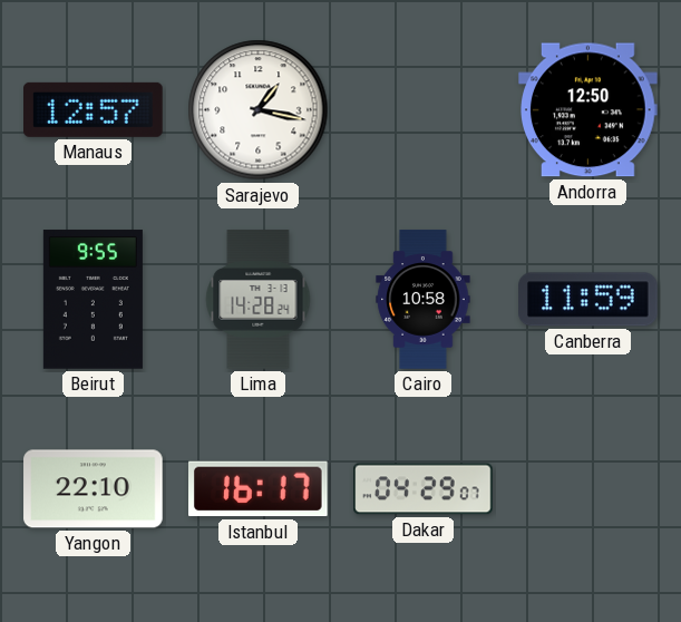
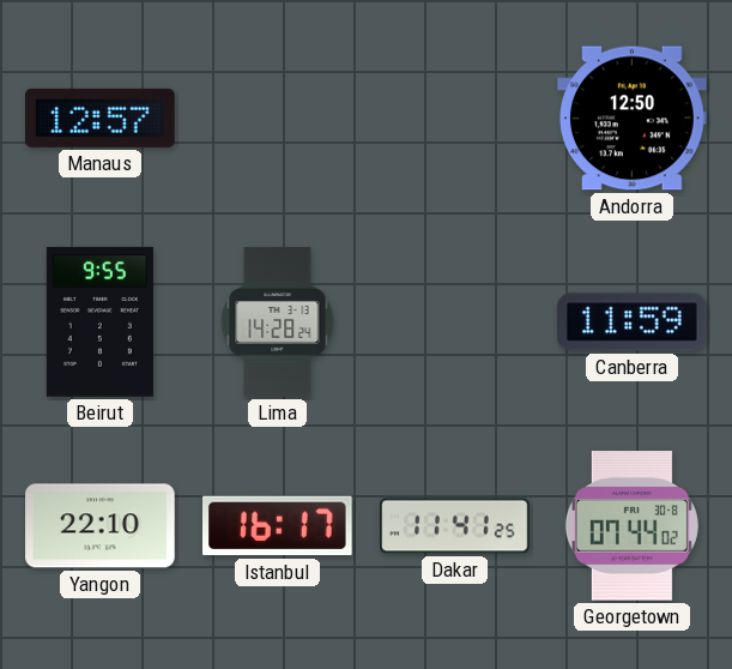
Sarajevo: 1:17 -> none
Cairo: 10:58 -> none
Dakar: 04:29 -> 11:41
Georgetown: none -> 07:44
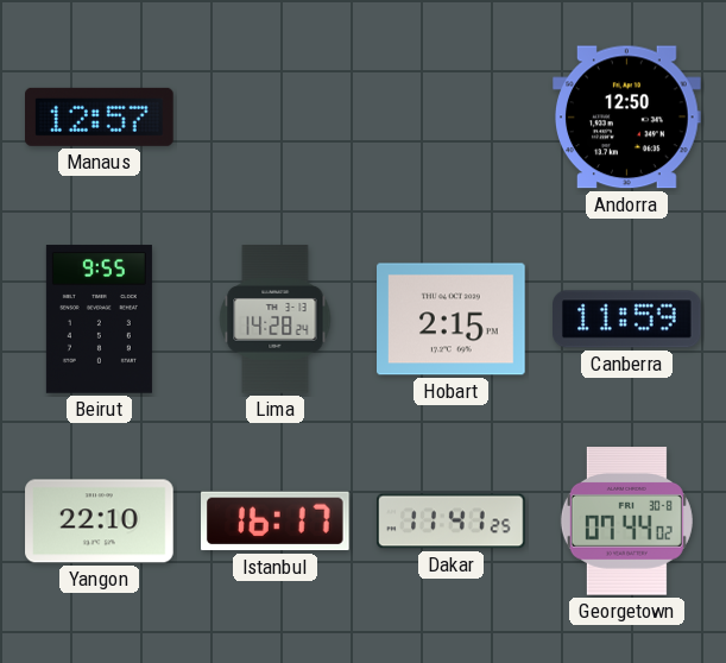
Hobart: none -> 2:15
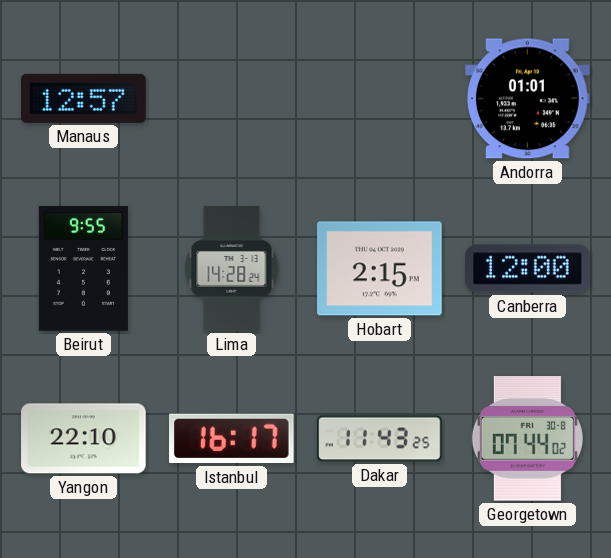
Andorra: 12:50 -> 01:01
Canberra: 11:59 -> 12:00
Dakar: 11:41 -> 11:43
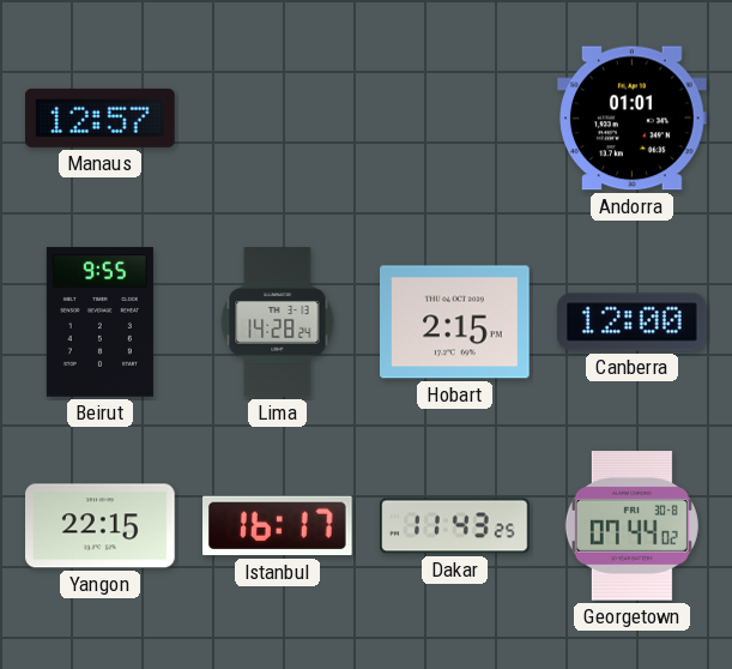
Yangon: 22:10 -> 22:15
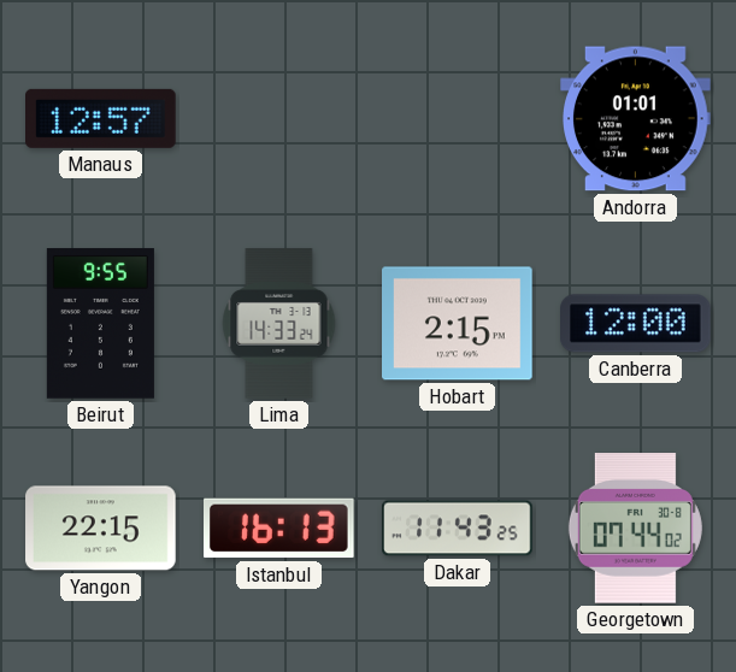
Lima: 14:28 -> 14:33
Istanbul: 16:17 -> 16:13
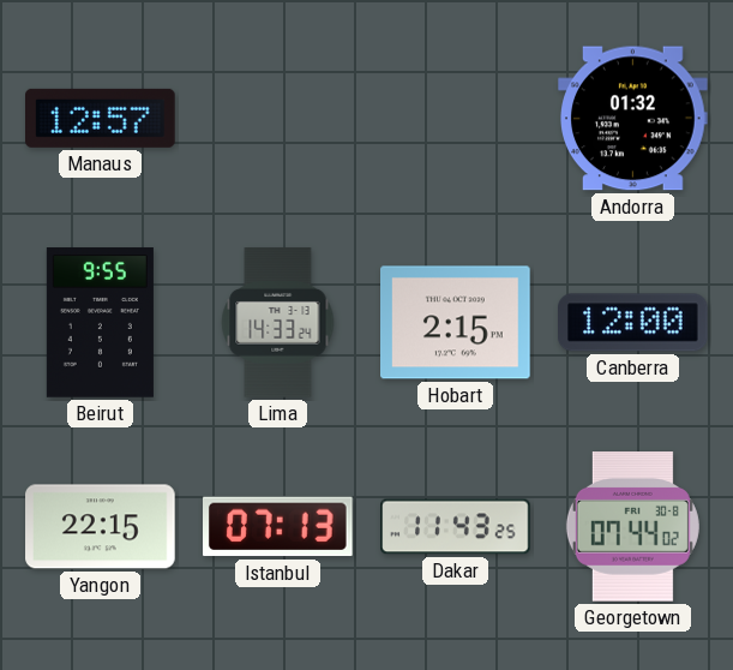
Andorra: 01:01 -> 01:32
Istanbul: 16:13 -> 07:13
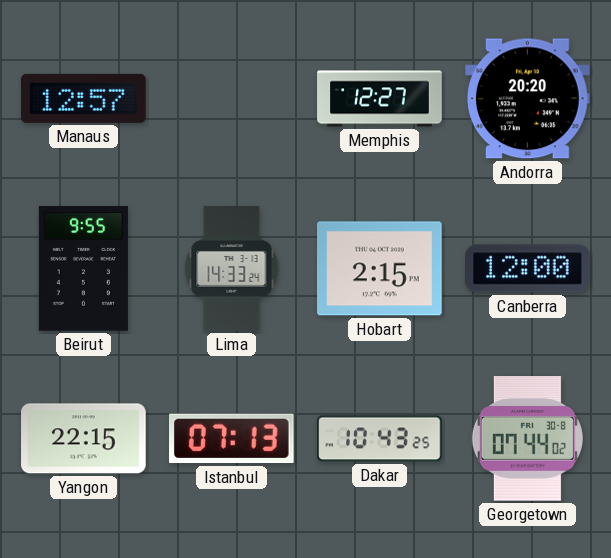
Memphis: none -> 12:27
Andorra: 01:32 -> 20:20
Dakar: 11:43 -> 10:43
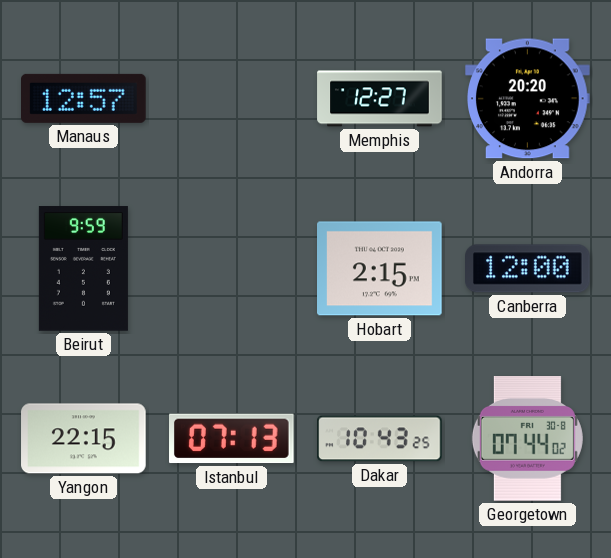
Beirut: 9:55 -> 9:59
Lima: 14:33 -> none
